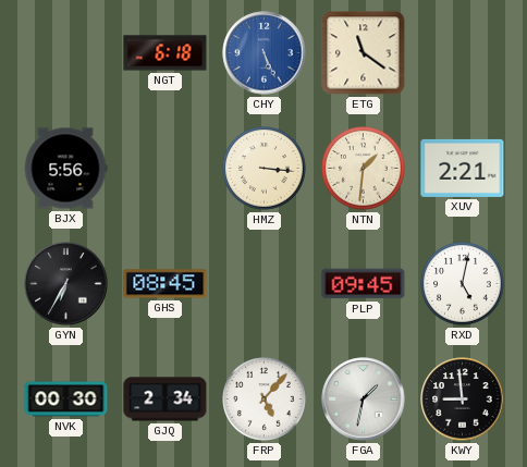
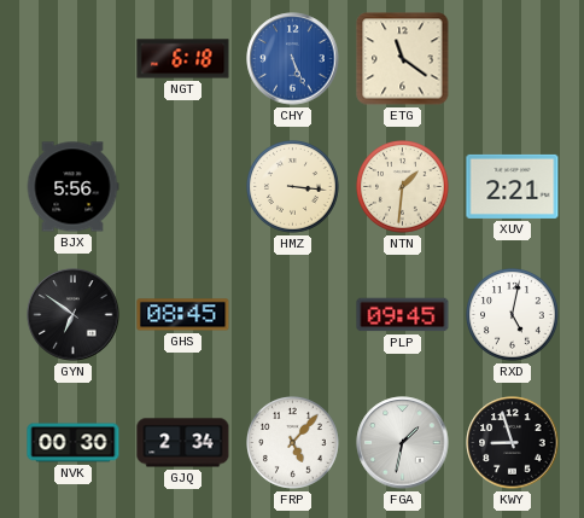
GYN: 6:35 -> 6:51
KWY: 8:59 -> 8:57
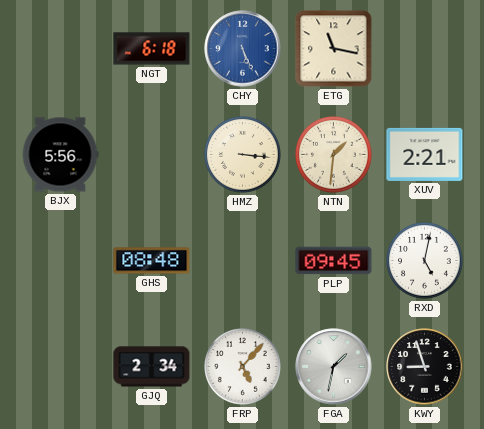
ETG: 11:21 -> 11:17
GYN: 6:51 -> none
GHS: 08:45 -> 08:48
NVK: 00:30 -> none
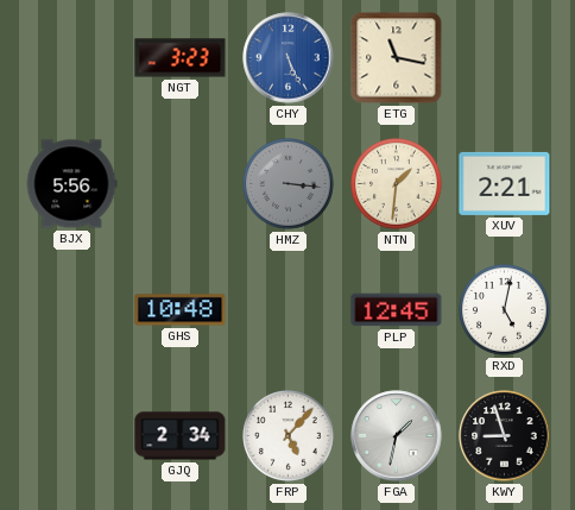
NGT: 6:18 -> 3:23
HMZ dial: cream -> grey
GHS: 08:48 -> 10:48
PLP: 09:45 -> 12:45
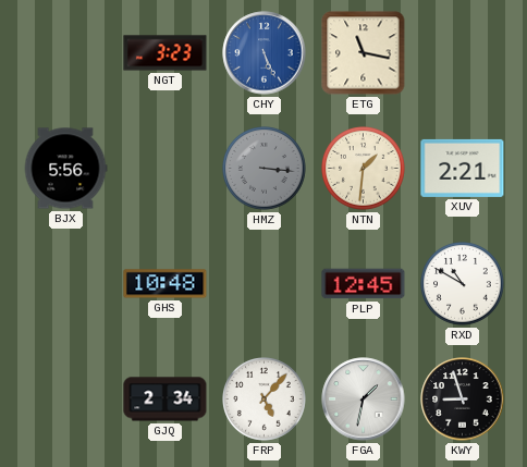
RXD: 5:02 -> 10:50
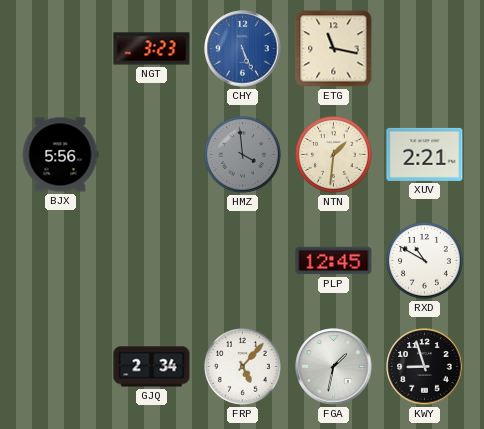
HMZ: 3:16 -> 3:59
GHS: 10:48 -> none
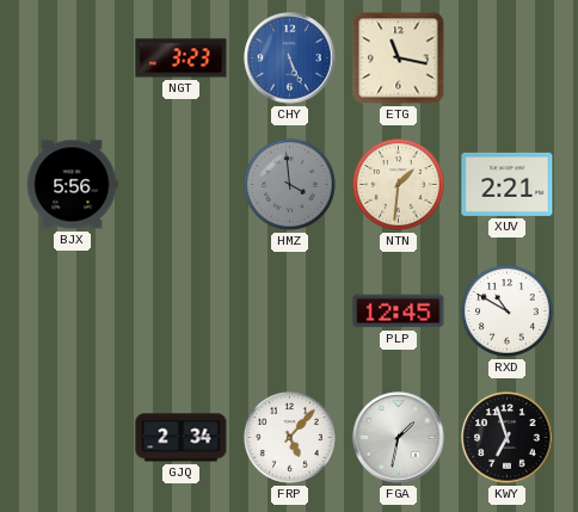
KWY: 8:57 -> 6:57
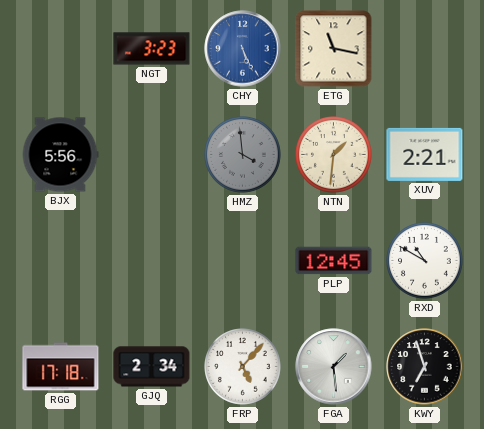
RGG: none -> 17:18
FGA: 1:32 -> 1:29
